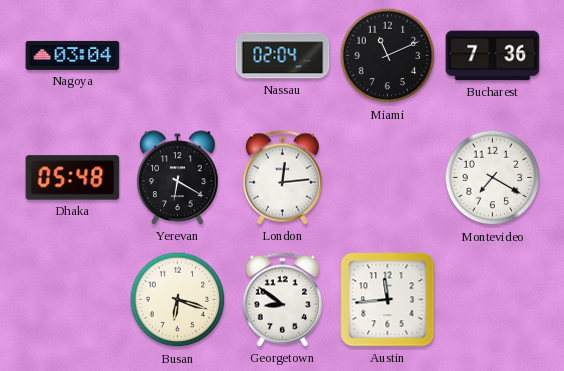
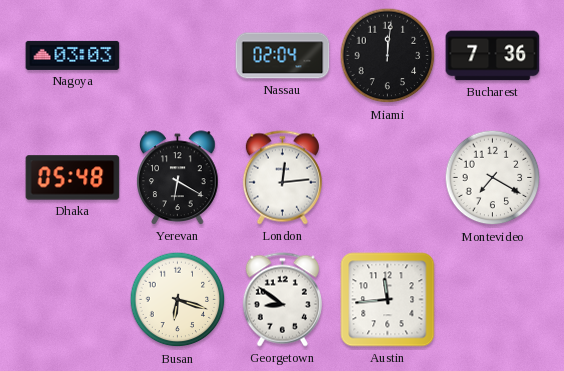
Nagoya: 03:04 -> 03:03
Miami: 11:11 -> 12:01
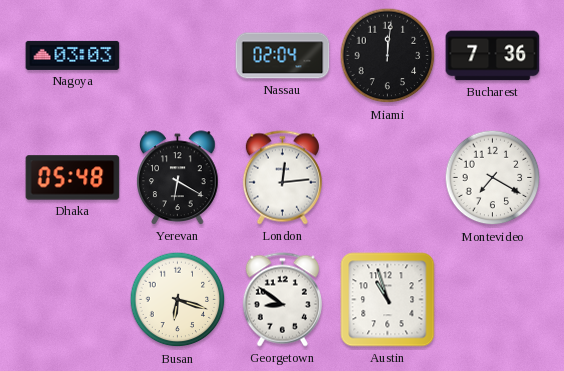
Austin: 11:44 -> 10:57
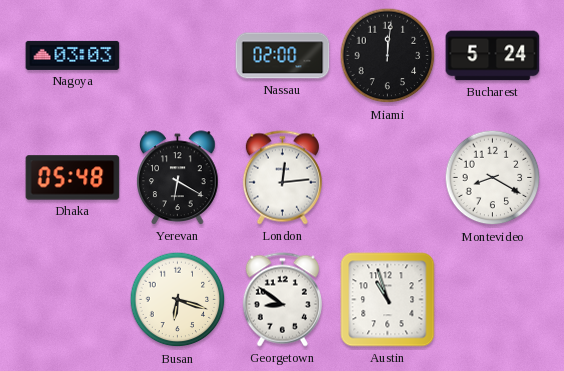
Nassau: 02:04 -> 02:00
Bucharest: 7:36 -> 5:24
Montevideo: 7:20 -> 8:20
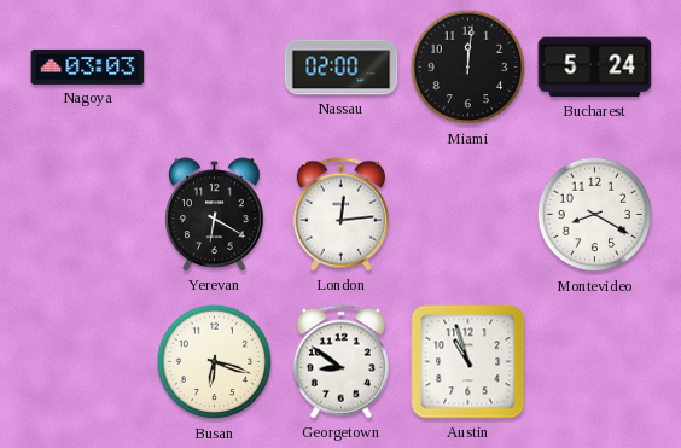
Dhaka: 05:48 -> none
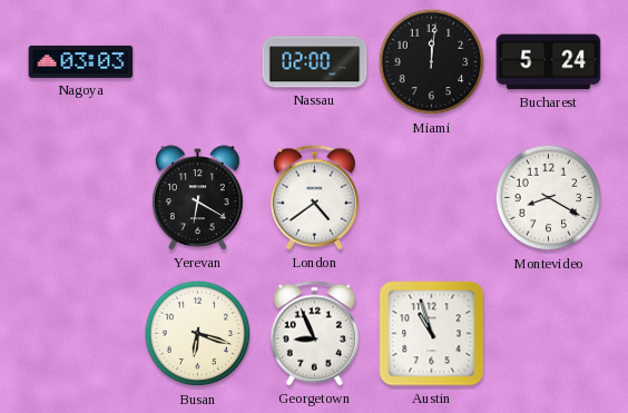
London: 12:14 -> 4:39
Georgetown: 8:51 -> 8:56
